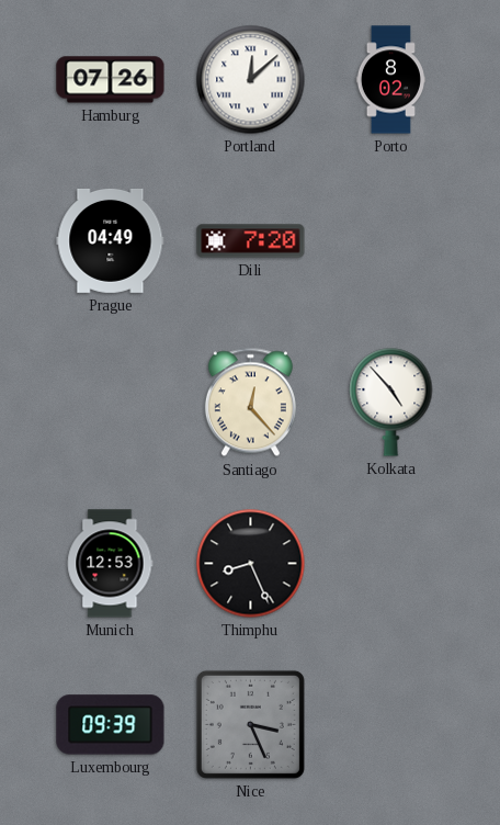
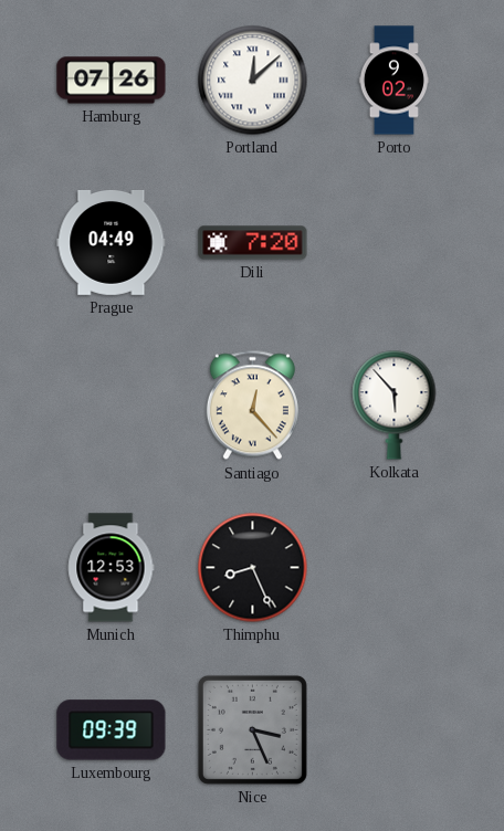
Porto: 8:02 -> 9:02
Kolkata: 4:53 -> 5:53
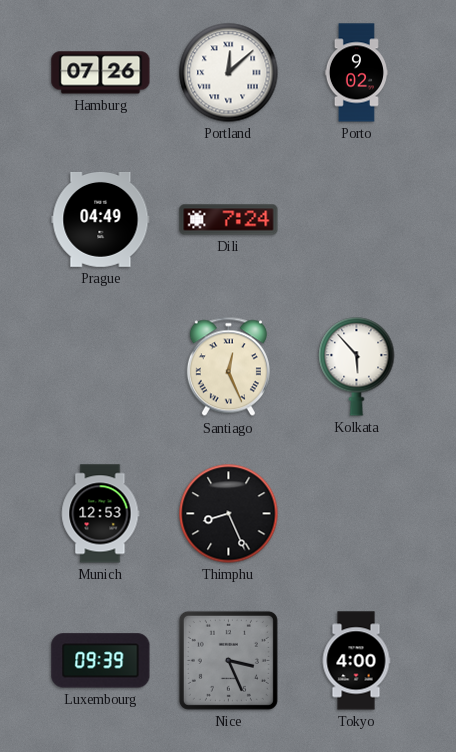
Dili: 7:20 -> 7:24
Santiago: 12:23 -> 12:26
Tokyo: none -> 4:00
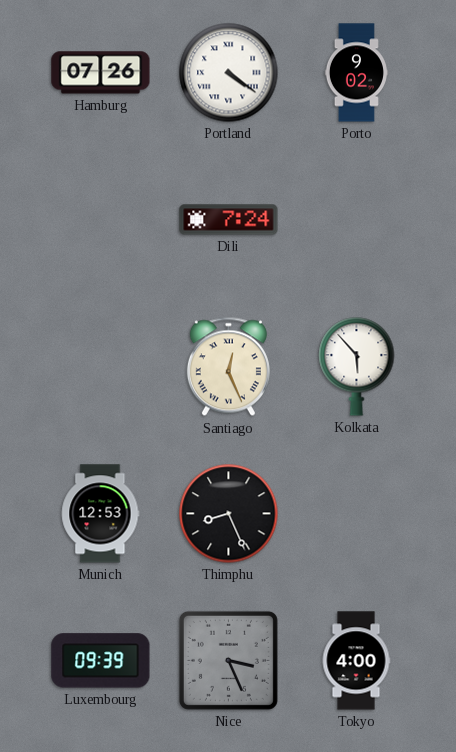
Portland: 12:08 -> 4:21
Prague: 04:49 -> none
